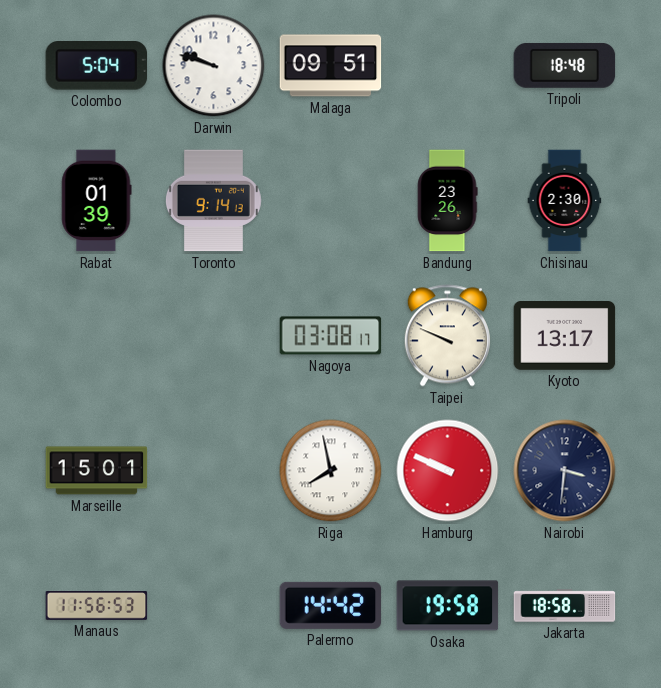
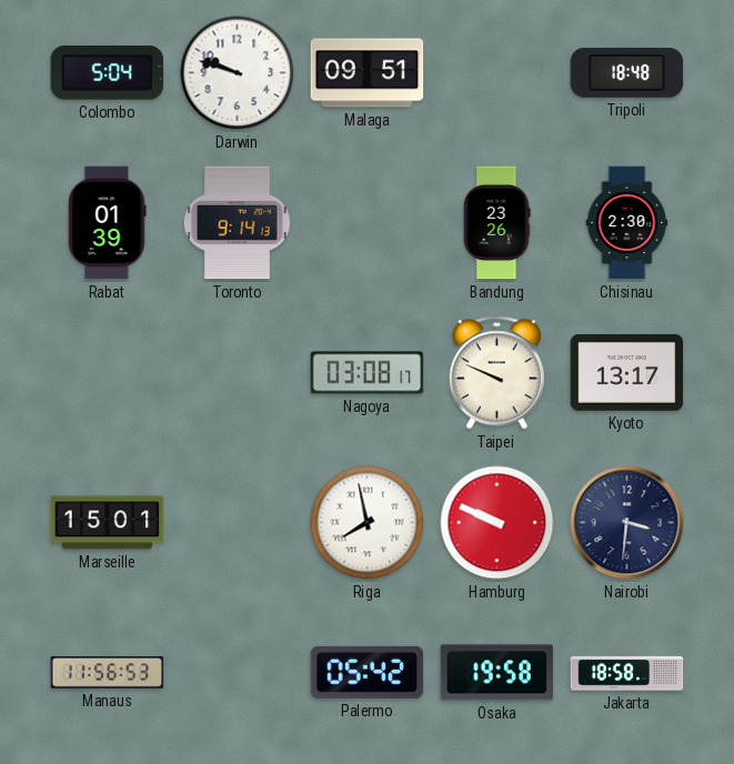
Palermo: 14:42 -> 05:42
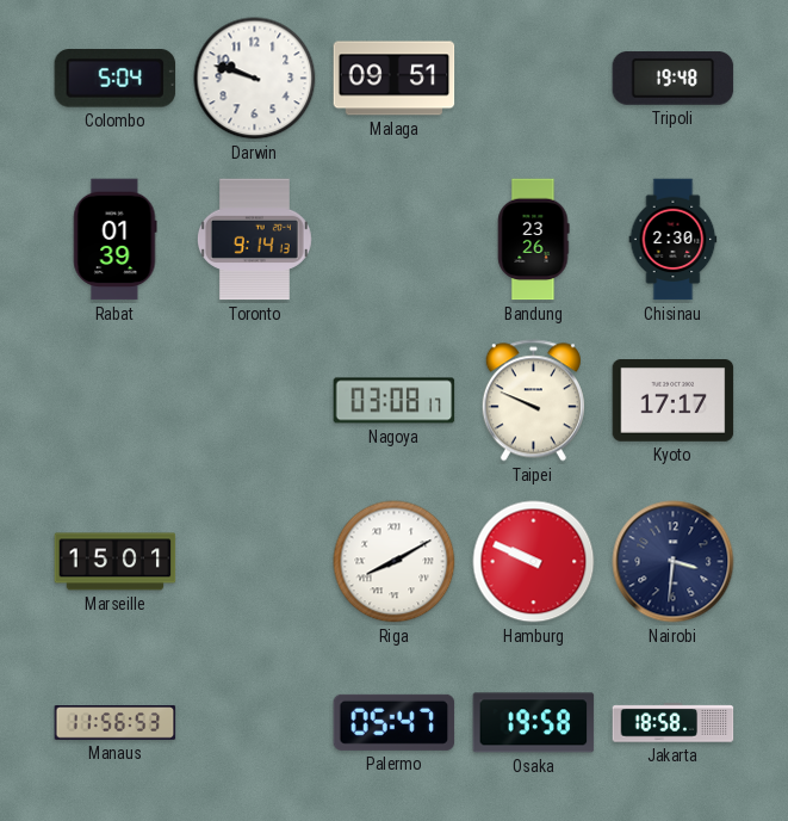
Tripoli: 18:48 -> 19:48
Kyoto: 13:17 -> 17:17
Riga: 7:58 -> 8:10
Palermo: 05:42 -> 05:47
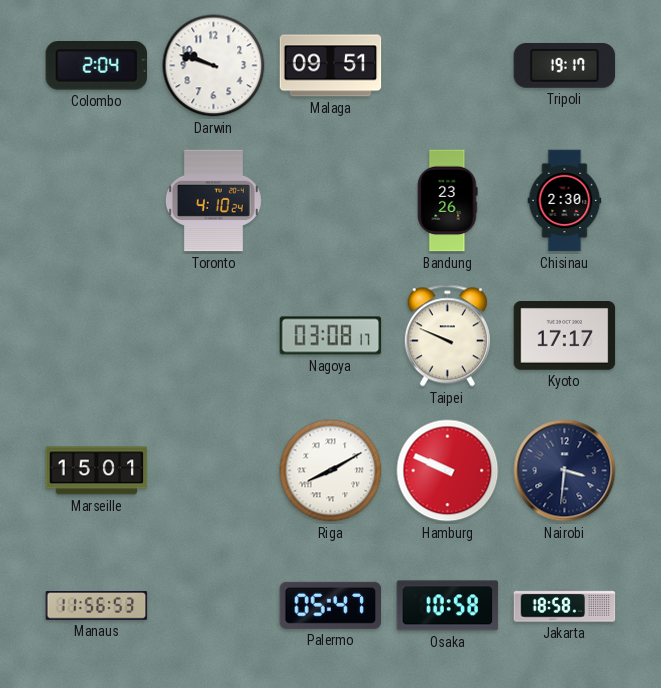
Colombo: 5:04 -> 2:04
Tripoli: 19:48 -> 19:17
Rabat: 01:39 -> none
Toronto: 9:14 -> 4:10
Osaka: 19:58 -> 10:58
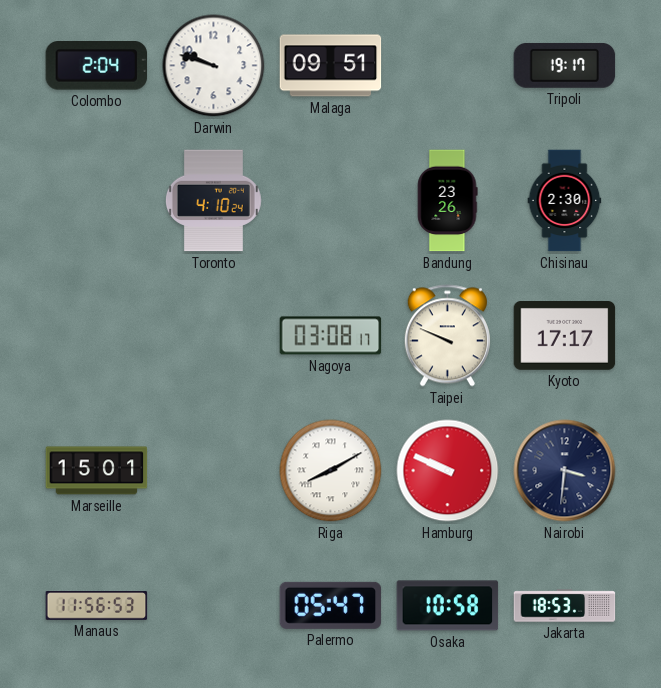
Jakarta: 18:58 -> 18:53
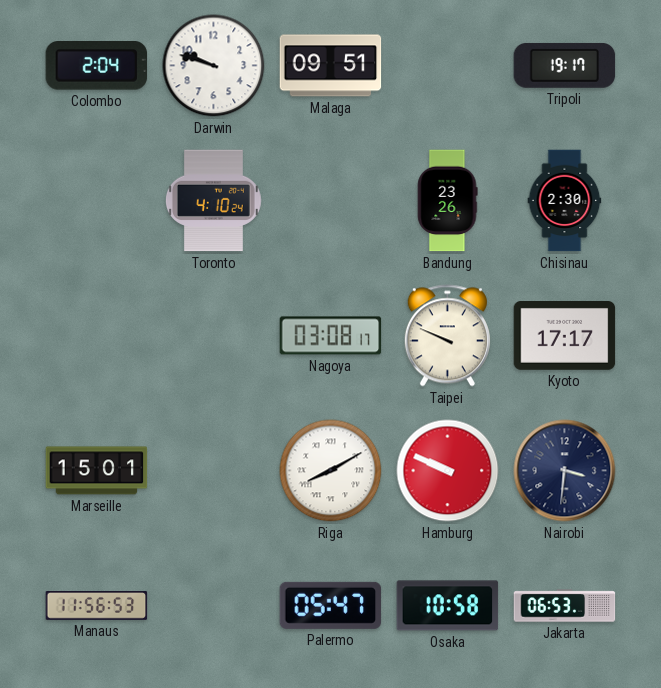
Jakarta: 18:53 -> 06:53
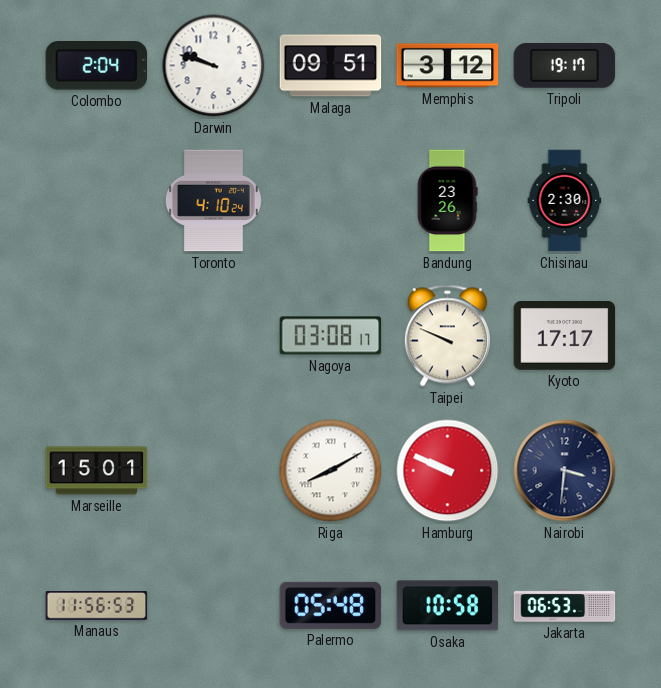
Memphis: none -> 3:12
Palermo: 05:47 -> 05:48
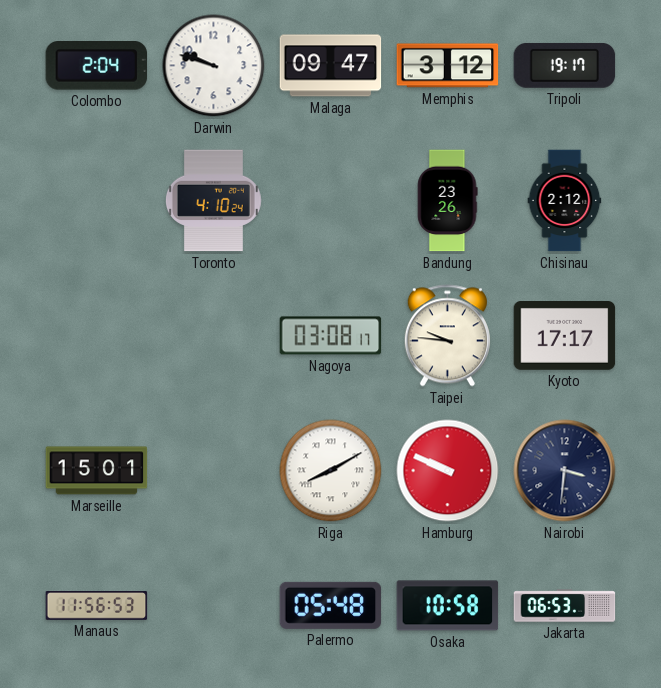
Malaga: 09:51 -> 09:47
Chisinau: 2:30 -> 2:12
Taipei: 9:49 -> 9:46
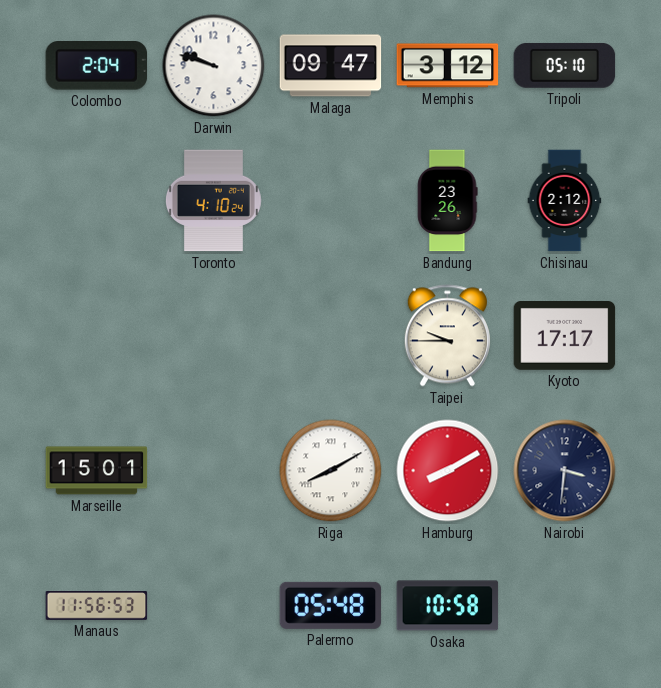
Tripoli: 19:17 -> 05:10
Nagoya: 03:08 -> none
Taipei: 9:46 -> 9:45
Hamburg: 9:49 -> 8:10
Jakarta: 06:53 -> none
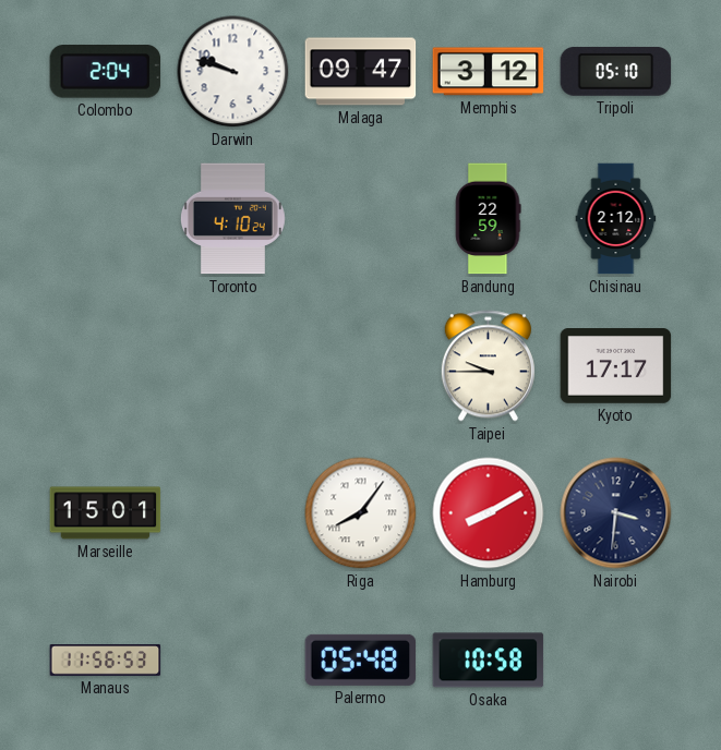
Bandung: 23:26 -> 22:59
Riga: 8:10 -> 8:06
